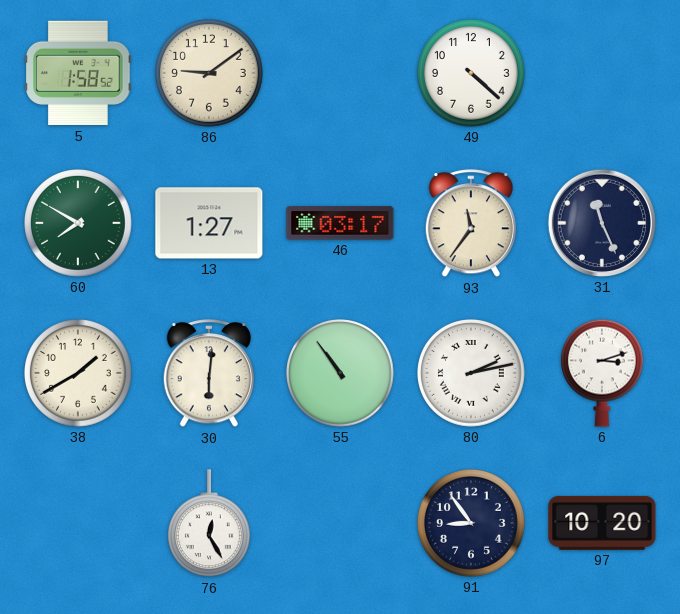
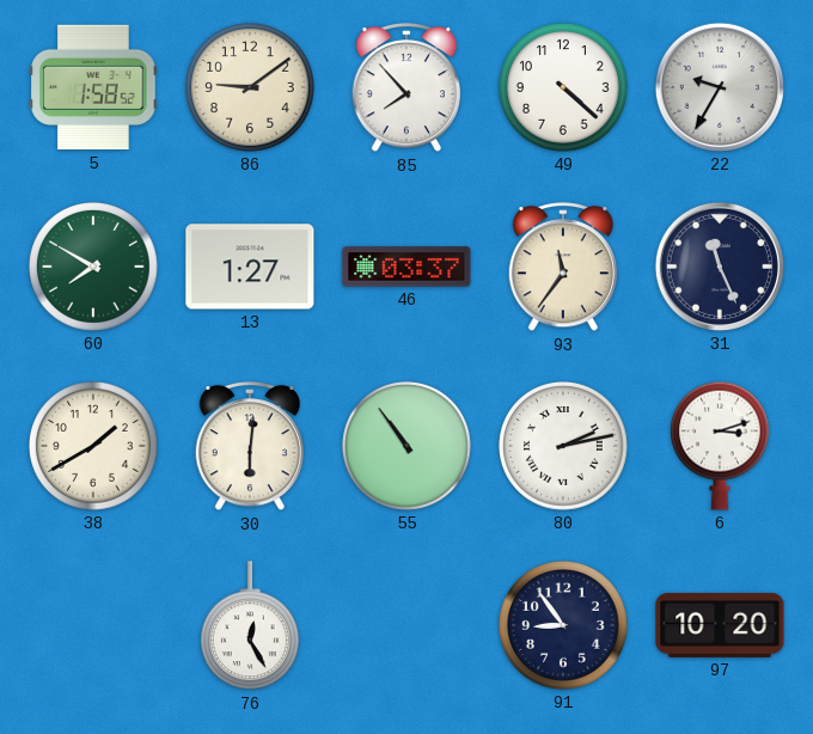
85: none -> 7:53
22: none -> 9:35
46: 03:17 -> 03:37
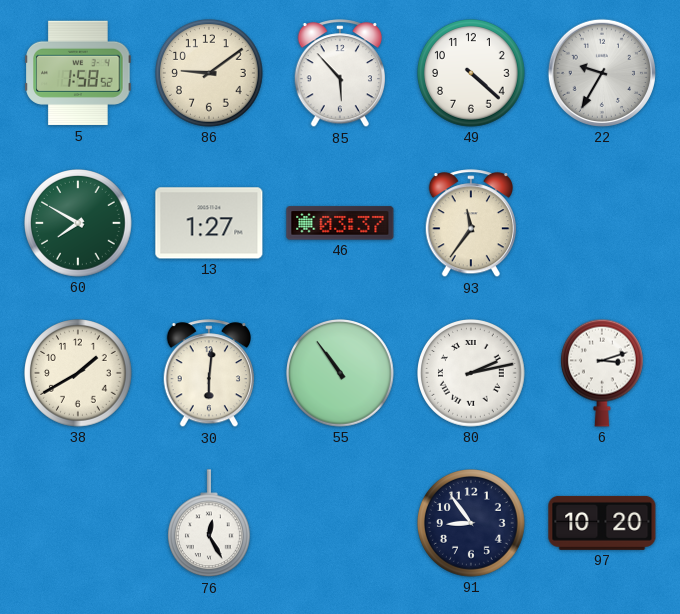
85: 7:53 -> 5:53
31: 11:26 -> none
